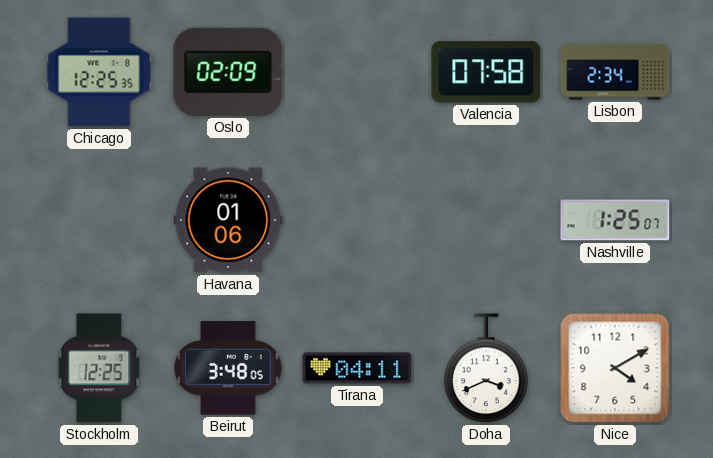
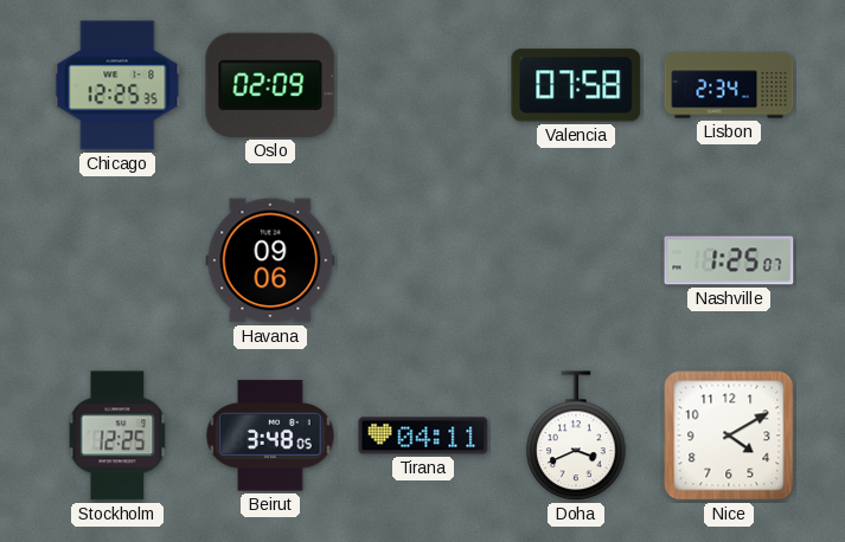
Havana: 01:06 -> 09:06
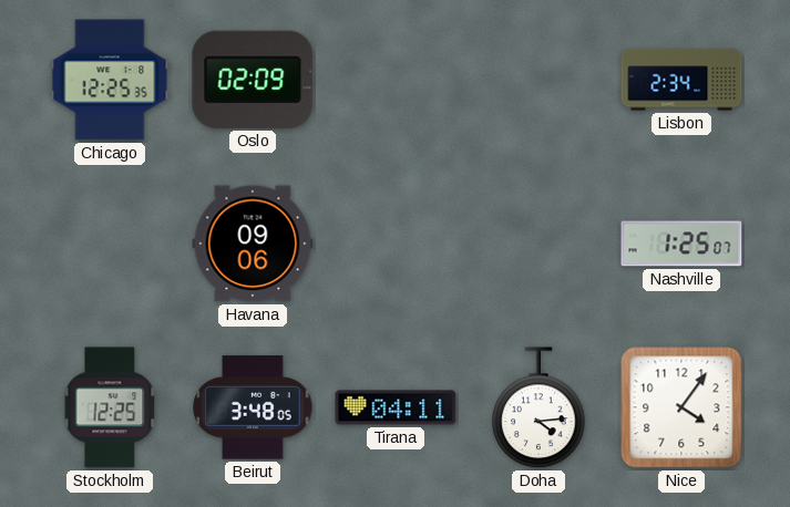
Valencia: 07:58 -> none
Doha: 3:41 -> 4:14
Nice: 4:10 -> 4:06
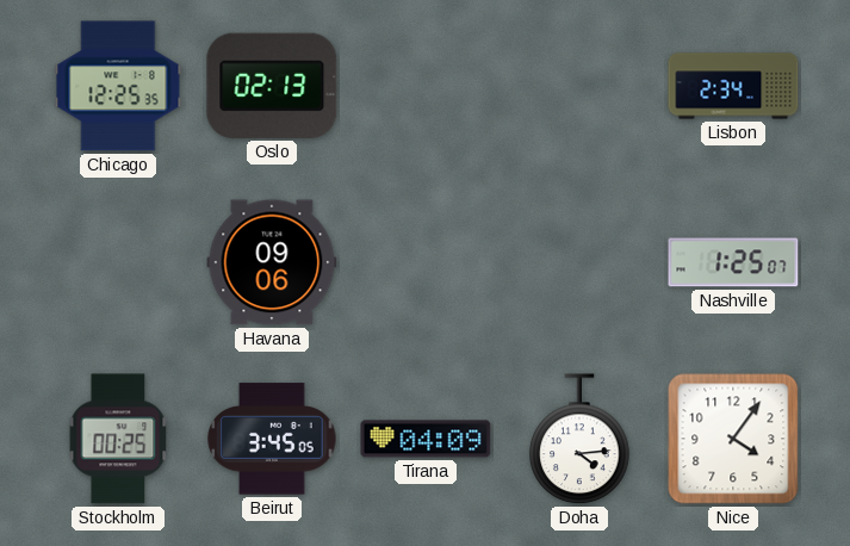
Oslo: 02:09 -> 02:13
Stockholm: 12:25 -> 00:25
Beirut: 3:48 -> 3:45
Tirana: 04:11 -> 04:09
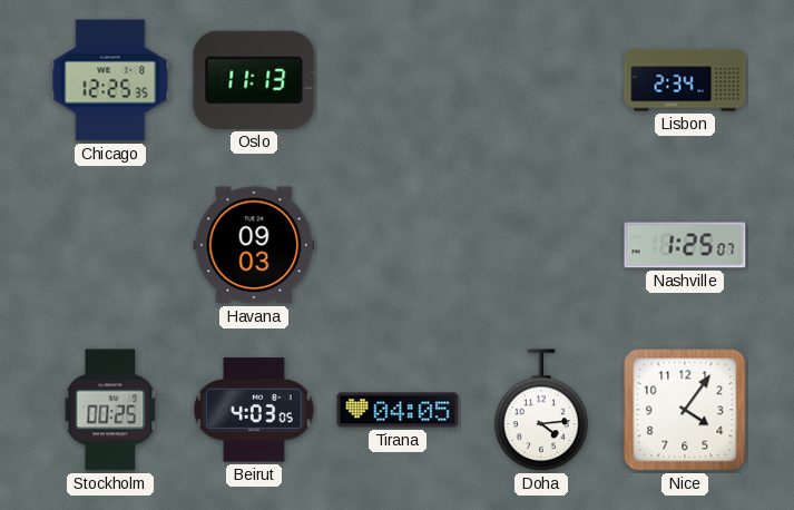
Oslo: 02:13 -> 11:13
Havana: 09:06 -> 09:03
Beirut: 3:45 -> 4:03
Tirana: 04:09 -> 04:05
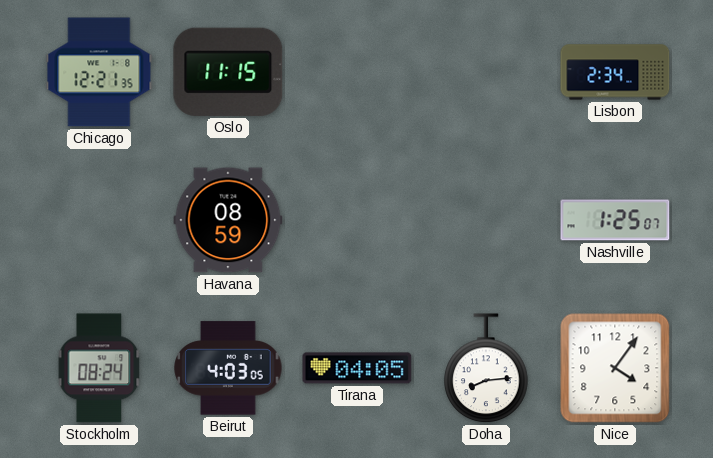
Chicago: 12:25 -> 12:21
Oslo: 11:13 -> 11:15
Havana: 09:03 -> 08:59
Stockholm: 00:25 -> 08:24
Doha: 4:14 -> 8:14
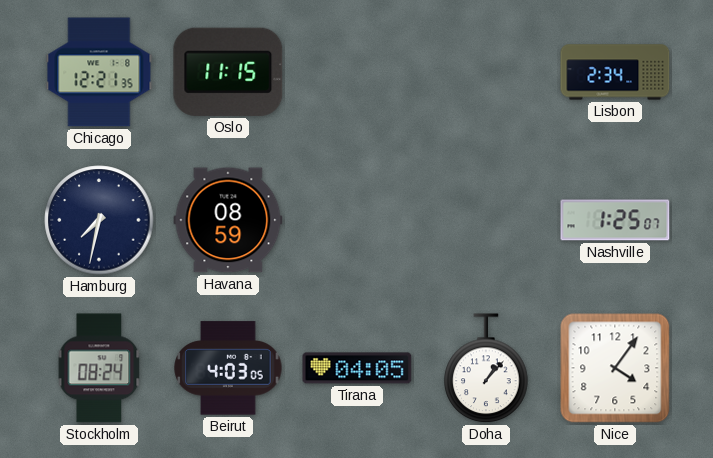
Hamburg: none -> 7:32
Doha: 8:14 -> 1:07
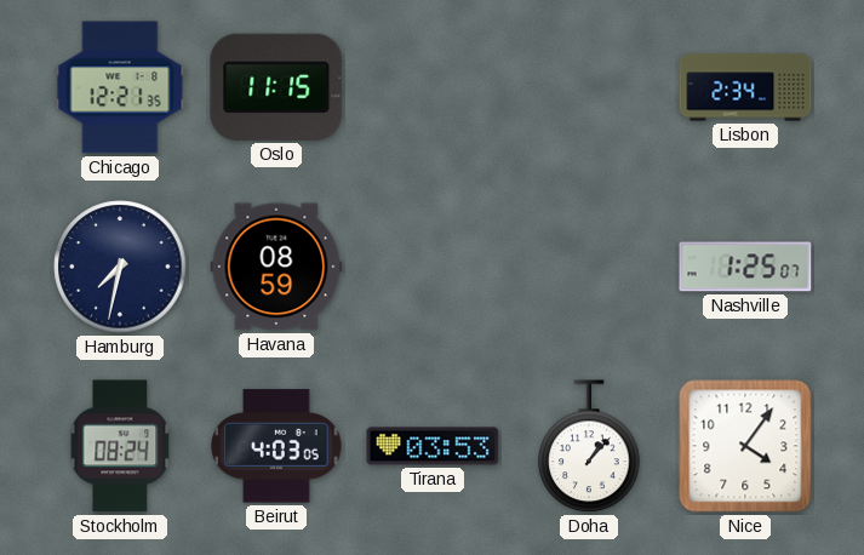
Tirana: 04:05 -> 03:53
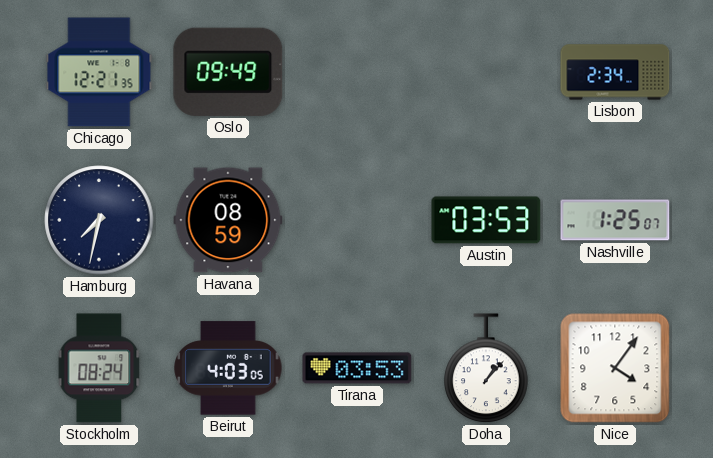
Oslo: 11:15 -> 09:49
Austin: none -> 03:53
